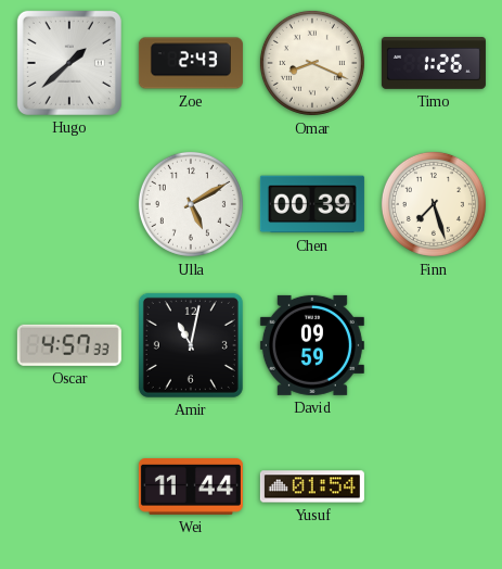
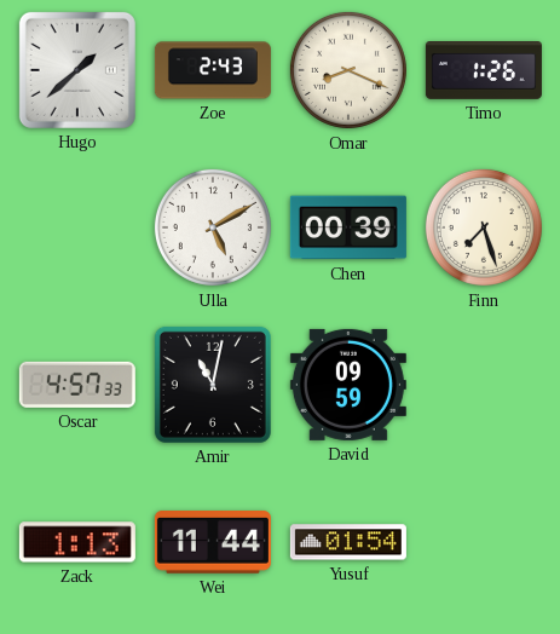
Zack: none -> 1:13
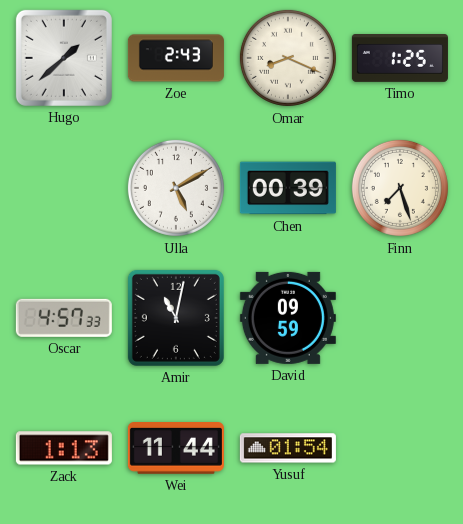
Timo: 1:26 -> 1:25
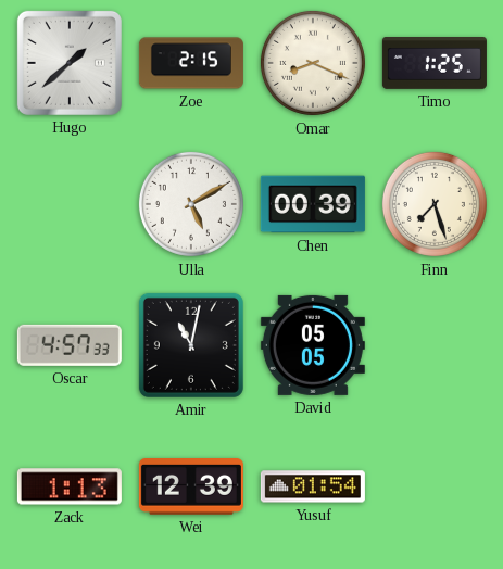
Zoe: 2:43 -> 2:15
David: 09:59 -> 05:05
Wei: 11:44 -> 12:39
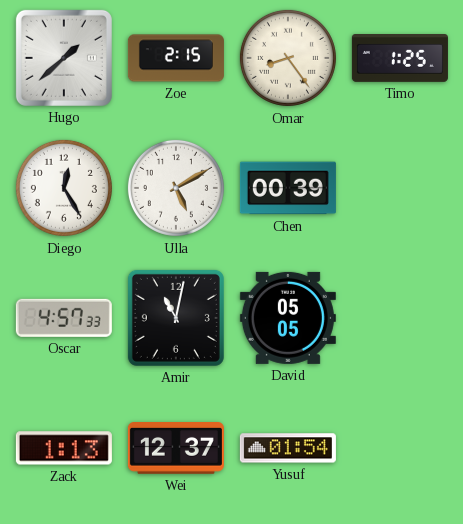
Omar: 8:19 -> 8:24
Diego: none -> 12:25
Finn: 7:27 -> none
Wei: 12:39 -> 12:37
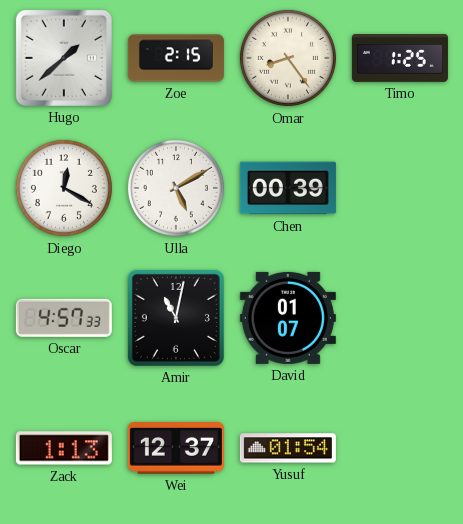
Diego: 12:25 -> 12:20
David: 05:05 -> 01:07
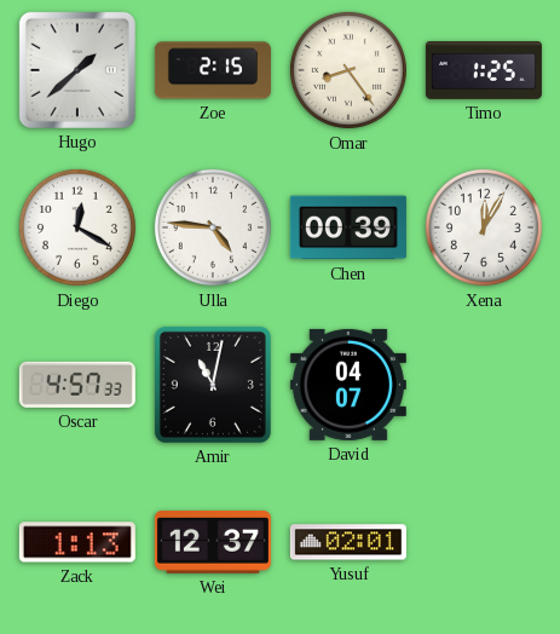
Ulla: 5:10 -> 4:46
Xena: none -> 12:05
David: 01:07 -> 04:07
Yusuf: 01:54 -> 02:01
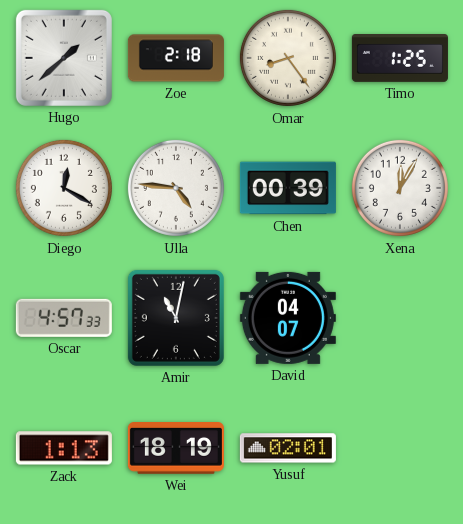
Zoe: 2:15 -> 2:18
Wei: 12:37 -> 18:19
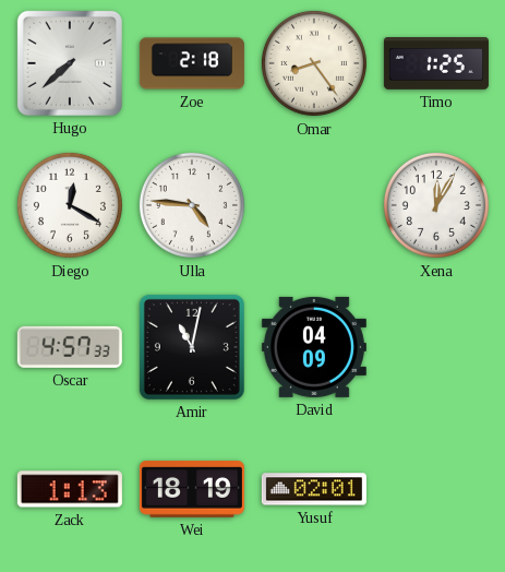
Hugo: 1:38 -> 7:38
Chen: 00:39 -> none
David: 04:07 -> 04:09
